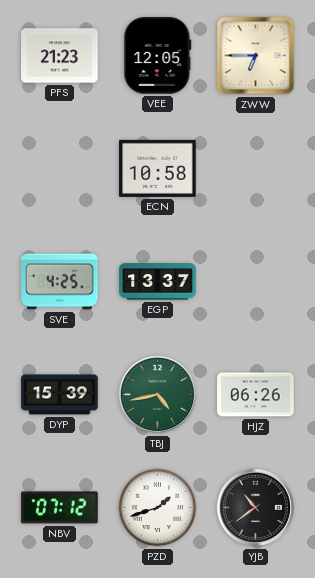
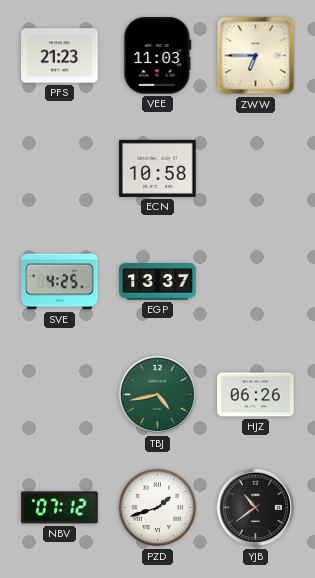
VEE: 12:05 -> 11:03
DYP: 15:39 -> none
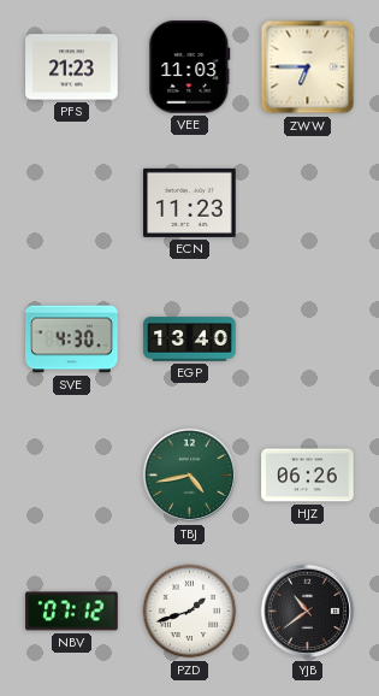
ECN: 10:58 -> 11:23
SVE: 4:25 -> 4:30
EGP: 13:37 -> 13:40
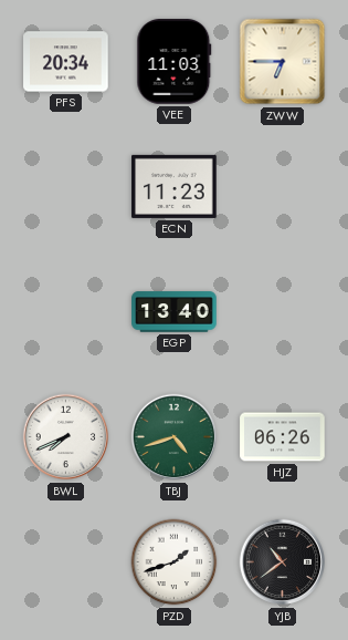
PFS: 21:23 -> 20:34
SVE: 4:30 -> none
BWL: none -> 7:41
TBJ: 4:43 -> 4:42
NBV: 07:12 -> none
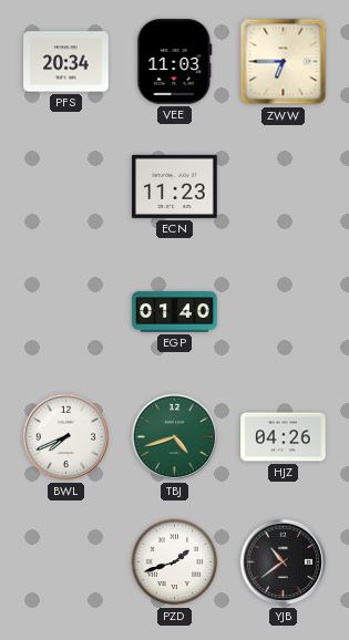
EGP: 13:40 -> 01:40
HJZ: 06:26 -> 04:26
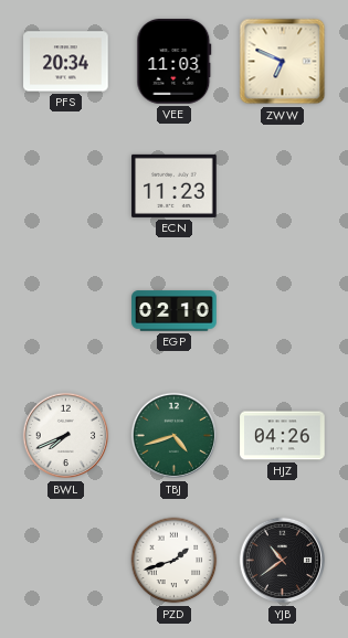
ZWW: 6:45 -> 6:49
EGP: 01:40 -> 02:10
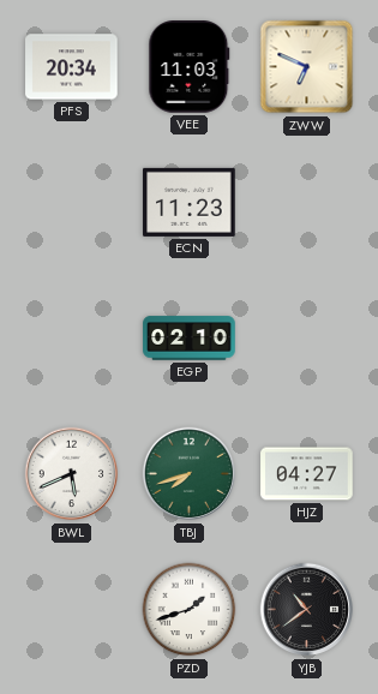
BWL: 7:41 -> 5:41
TBJ: 4:42 -> 7:42
HJZ: 04:26 -> 04:27
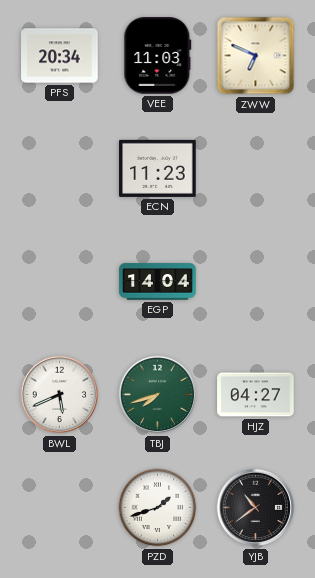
EGP: 02:10 -> 14:04
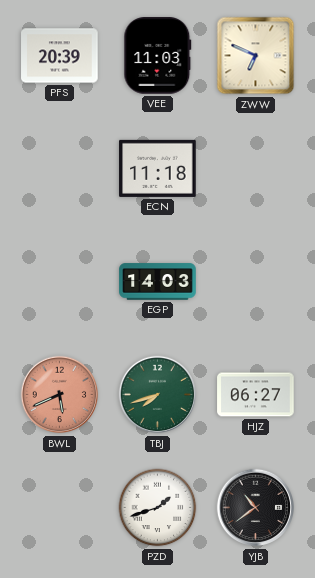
PFS: 20:34 -> 20:39
ECN: 11:23 -> 11:18
EGP: 14:04 -> 14:03
BWL dial: white -> salmon
HJZ: 04:27 -> 06:27
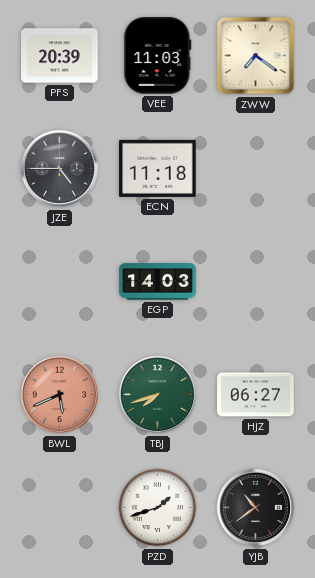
ZWW: 6:49 -> 7:21
JZE: none -> 4:45
